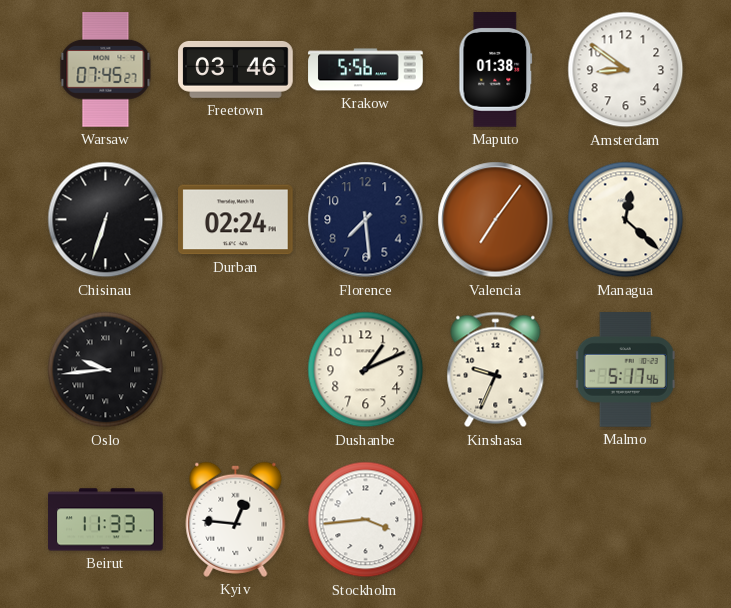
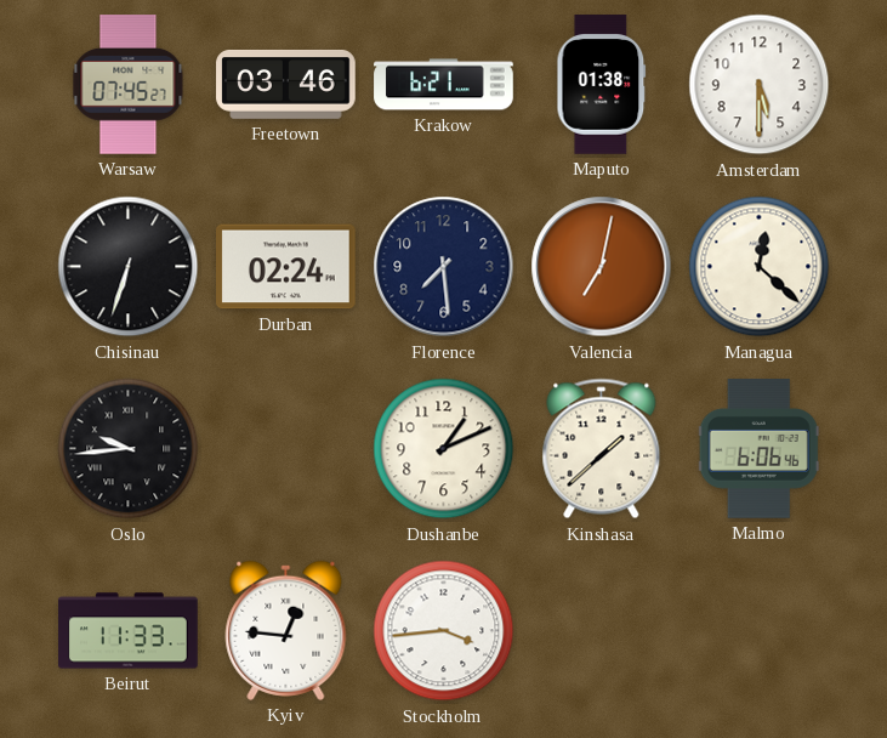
Krakow: 5:56 -> 6:21
Amsterdam: 8:51 -> 5:30
Valencia: 7:06 -> 7:02
Kinshasa: 9:34 -> 1:38
Malmo: 5:17 -> 6:06
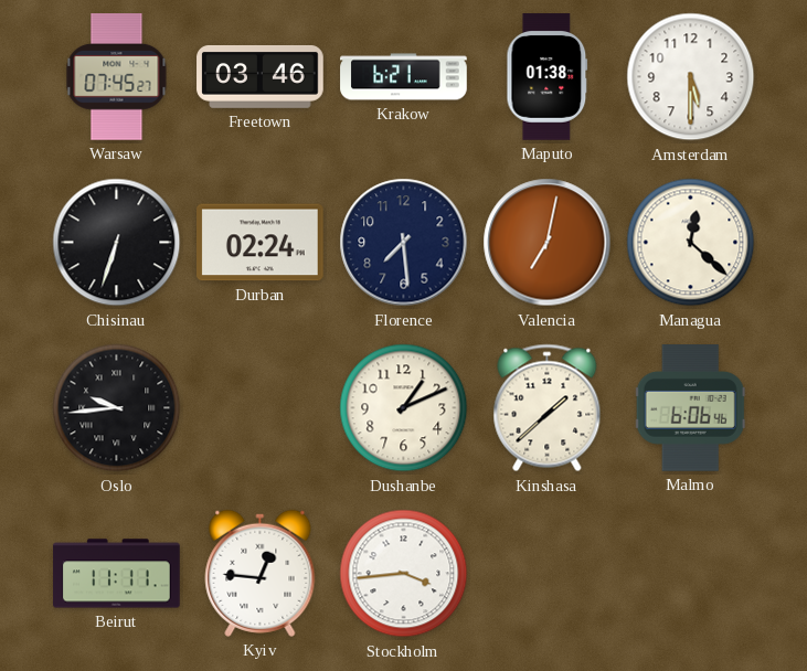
Beirut: 11:33 -> 11:11
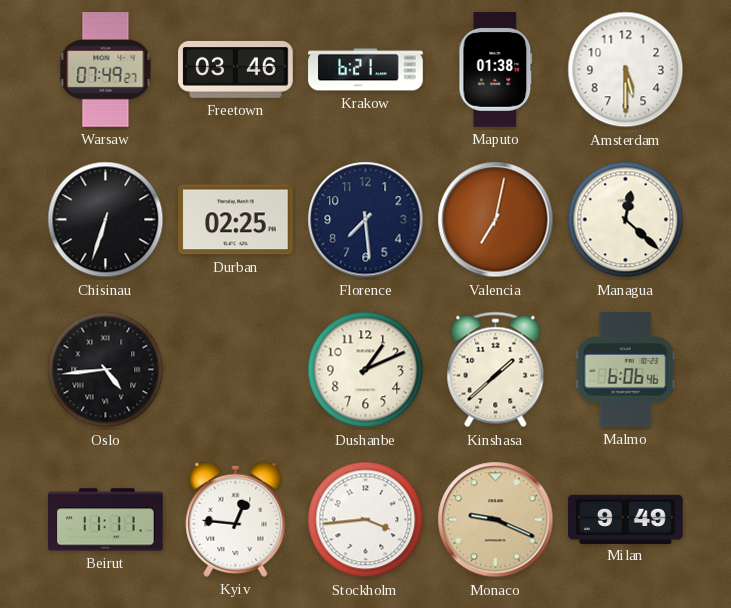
Warsaw: 07:45 -> 07:49
Durban: 02:24 -> 02:25
Oslo: 9:44 -> 4:44
Monaco: none -> 9:19
Milan: none -> 9:49
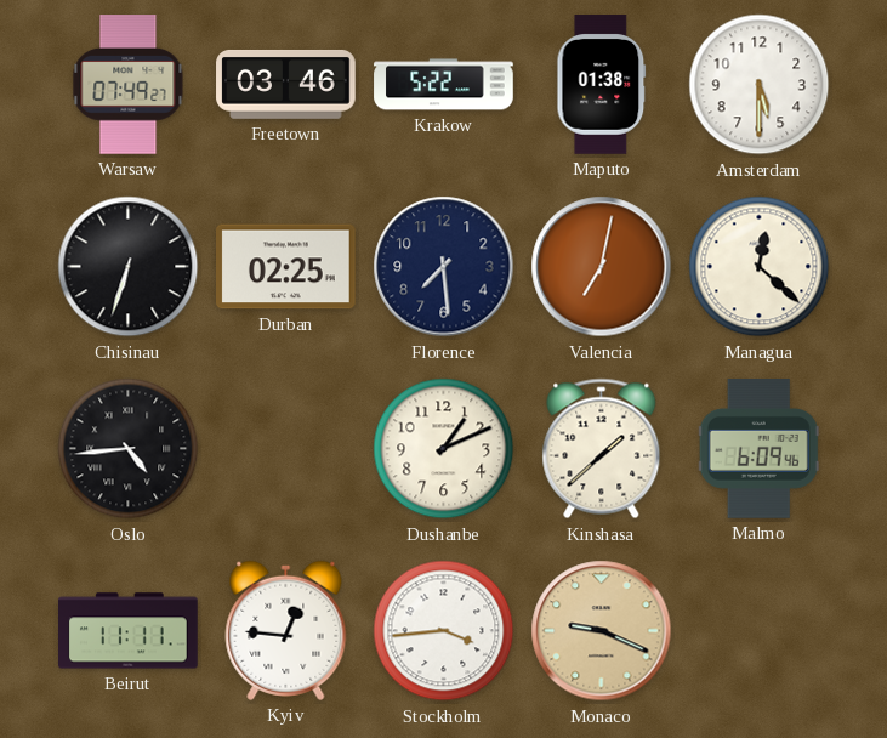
Krakow: 6:21 -> 5:22
Malmo: 6:06 -> 6:09
Milan: 9:49 -> none
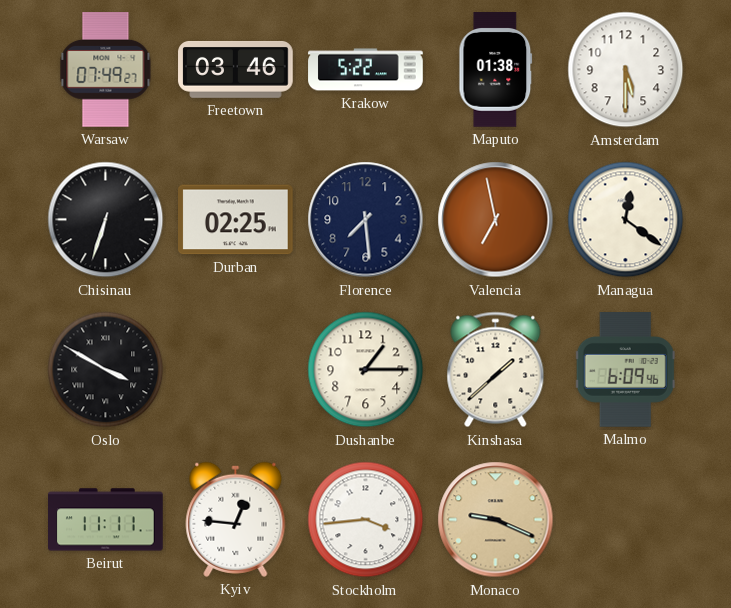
Valencia: 7:02 -> 6:58
Managua: 12:22 -> 12:21
Oslo: 4:44 -> 3:50
Dushanbe: 1:11 -> 1:15
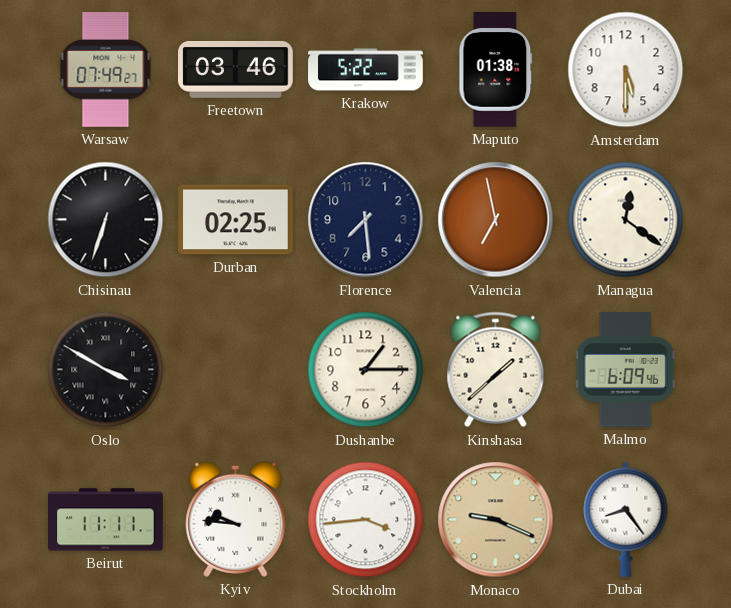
Kyiv: 12:46 -> 9:46
Dubai: none -> 8:24
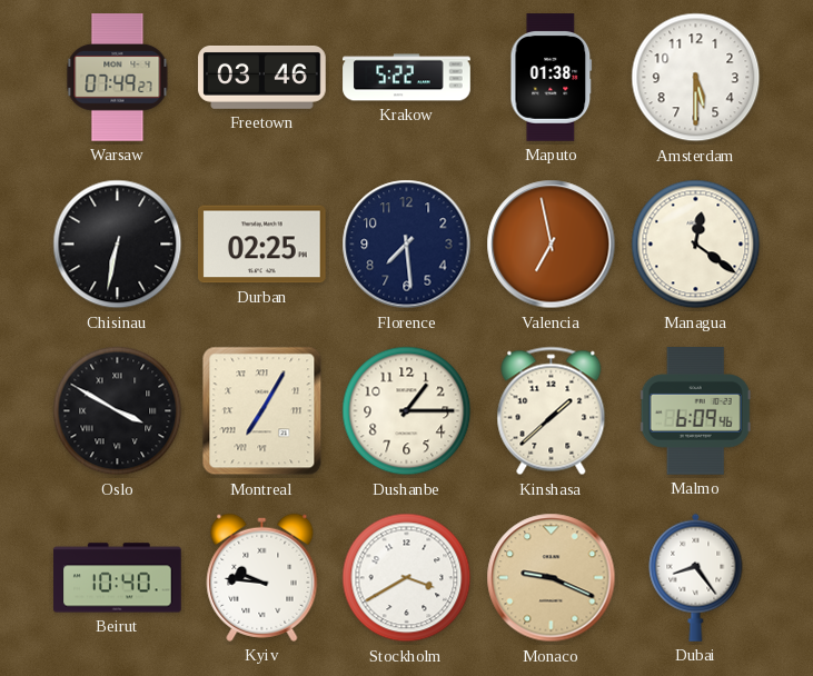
Chisinau: 6:33 -> 6:32
Montreal: none -> 7:05
Beirut: 11:11 -> 10:40
Stockholm: 3:44 -> 3:40
